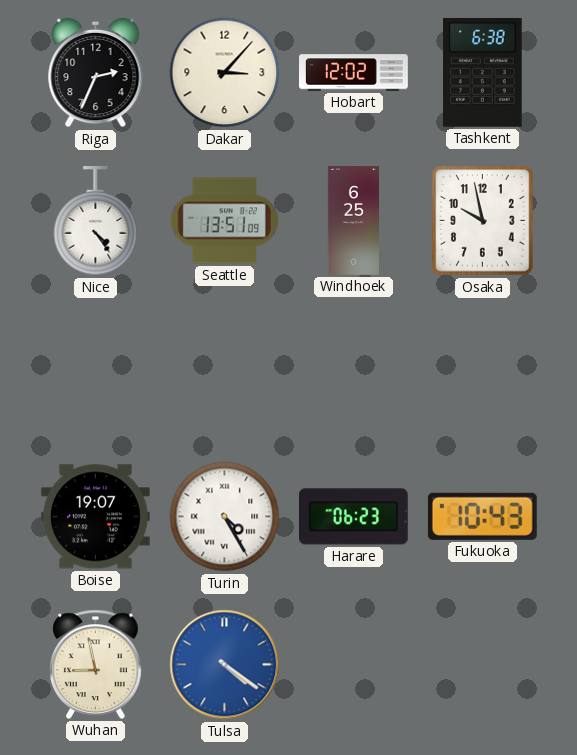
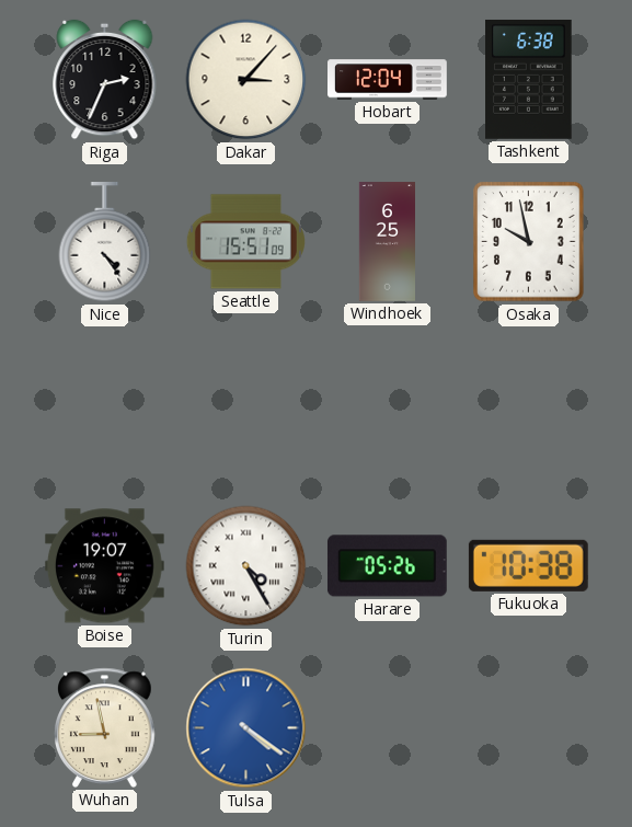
Hobart: 12:02 -> 12:04
Seattle: 13:51 -> 15:51
Harare: 06:23 -> 05:26
Fukuoka: 10:43 -> 10:38
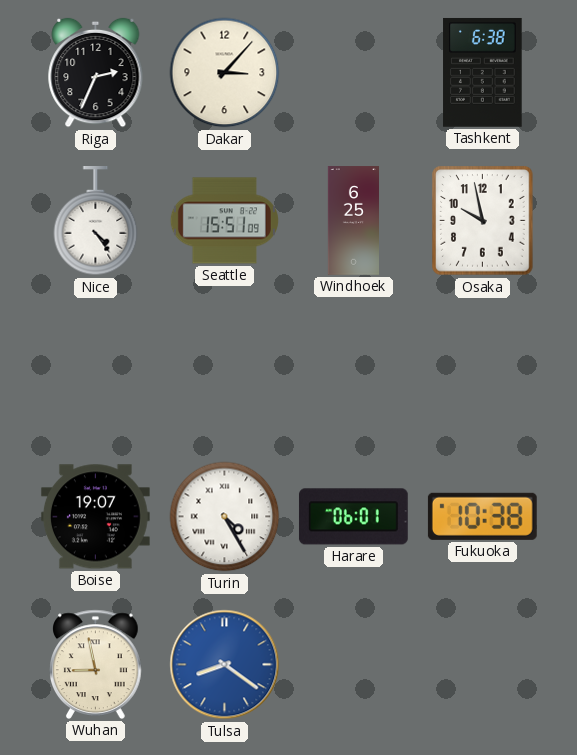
Hobart: 12:04 -> none
Harare: 05:26 -> 06:01
Tulsa: 4:21 -> 8:21
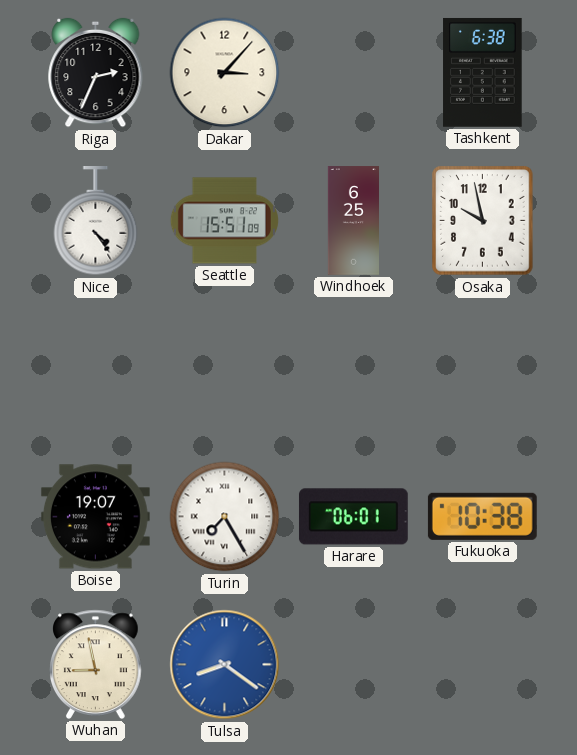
Turin: 4:25 -> 7:25
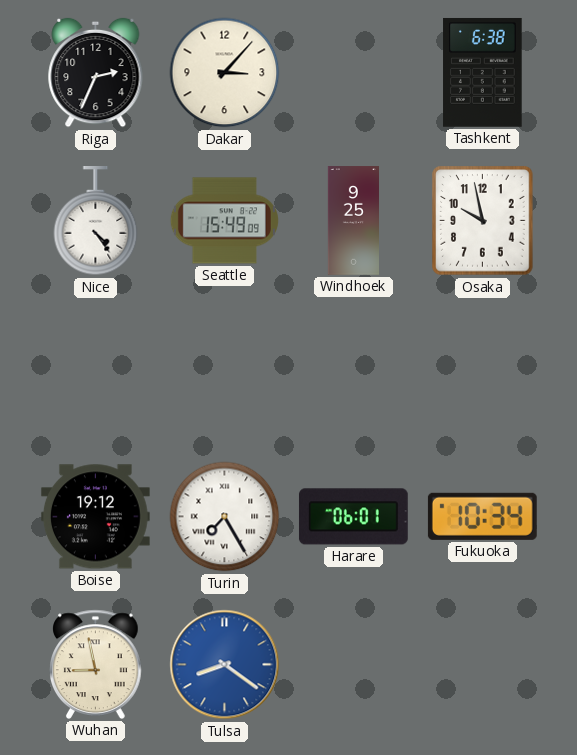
Seattle: 15:51 -> 15:49
Windhoek: 6:25 -> 9:25
Boise: 19:07 -> 19:12
Fukuoka: 10:38 -> 10:34
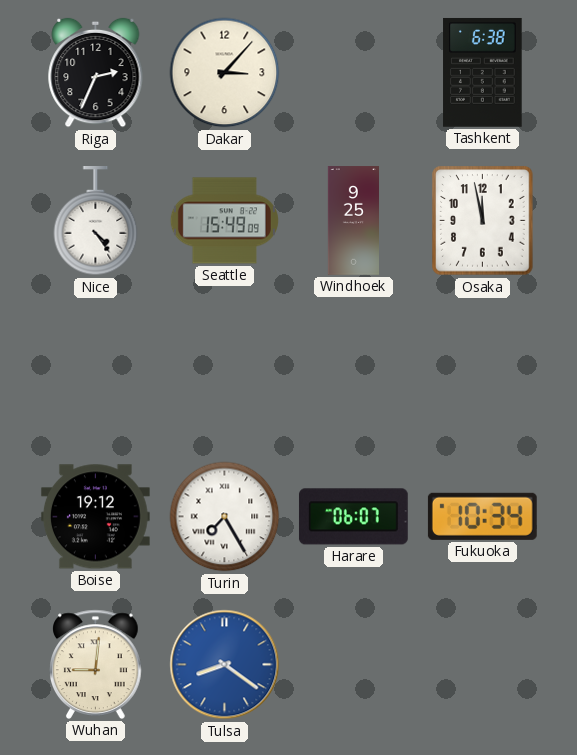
Osaka: 9:58 -> 11:58
Harare: 06:01 -> 06:07
Wuhan: 8:58 -> 9:01
